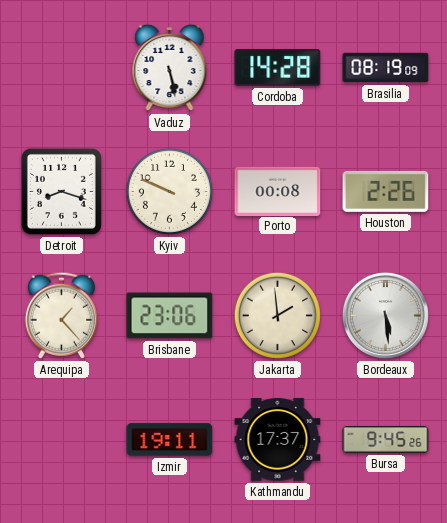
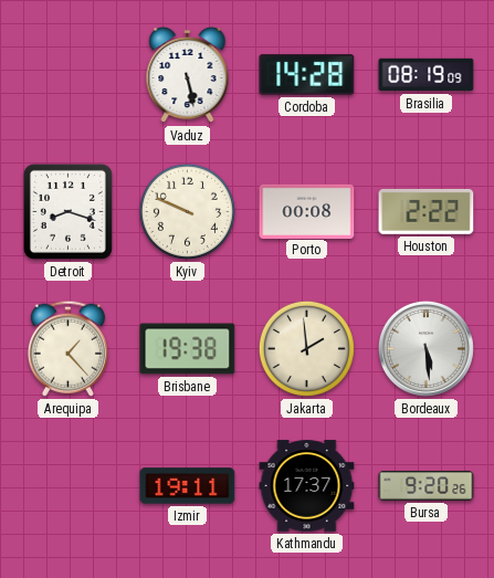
Houston: 2:26 -> 2:22
Brisbane: 23:06 -> 19:38
Bursa: 9:45 -> 9:20
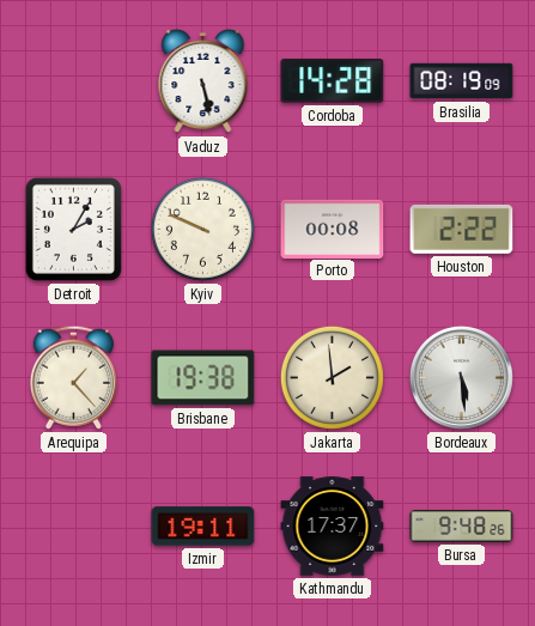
Detroit: 8:18 -> 2:05
Bursa: 9:20 -> 9:48
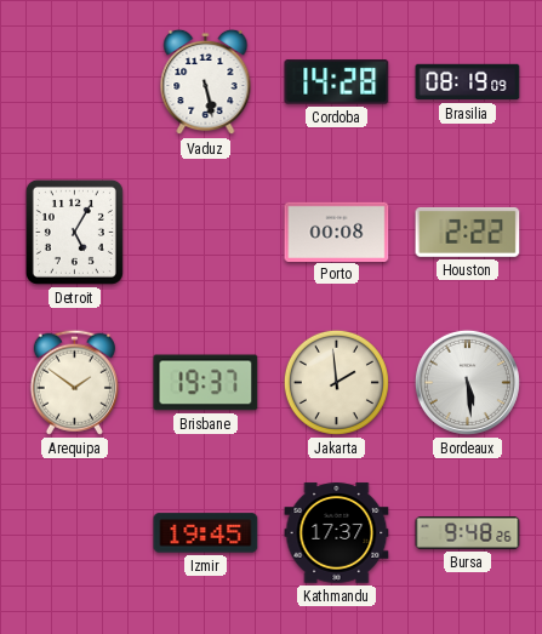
Detroit: 2:05 -> 5:05
Kyiv: 9:49 -> none
Arequipa: 1:23 -> 1:51
Brisbane: 19:38 -> 19:37
Izmir: 19:11 -> 19:45
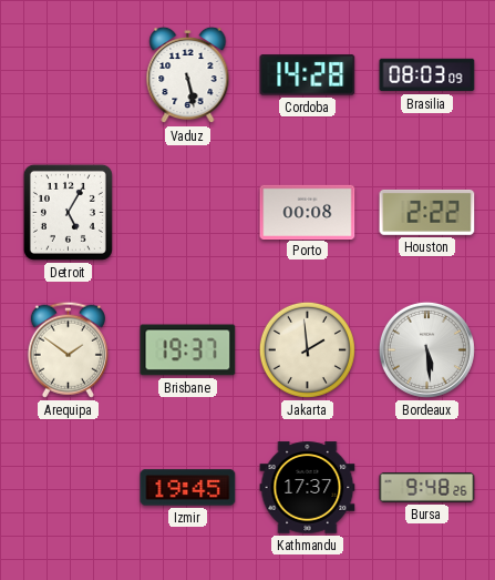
Brasilia: 08:19 -> 08:03
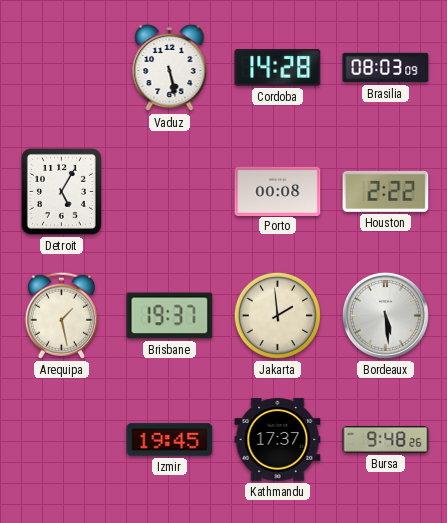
Arequipa: 1:51 -> 1:28
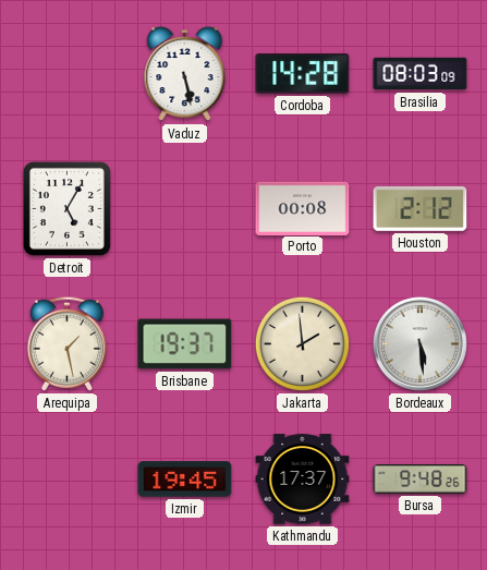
Houston: 2:22 -> 2:12
